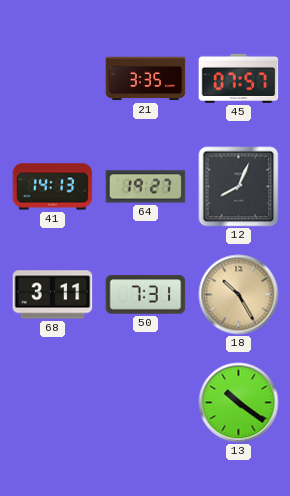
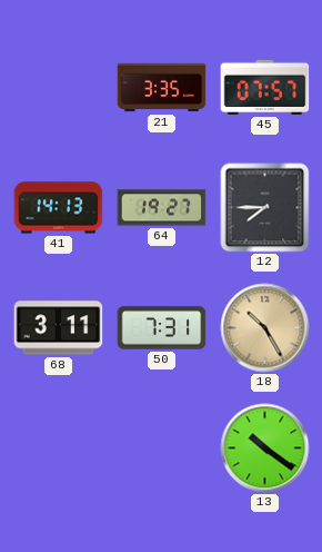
12: 8:04 -> 7:45
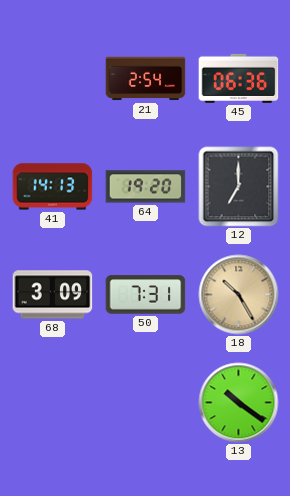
21: 3:35 -> 2:54
45: 07:57 -> 06:36
64: 19:27 -> 19:20
12: 7:45 -> 7:00
68: 3:11 -> 3:09
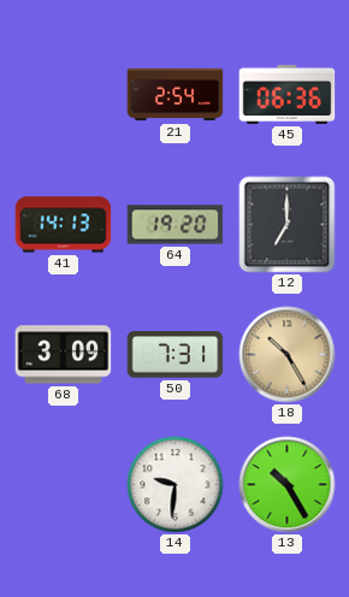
14: none -> 9:31
13: 10:21 -> 10:25
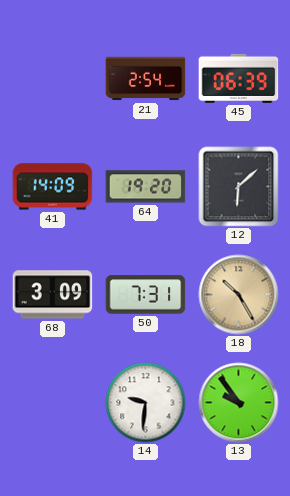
45: 06:36 -> 06:39
41: 14:13 -> 14:09
12: 7:00 -> 6:08
13: 10:25 -> 9:54
